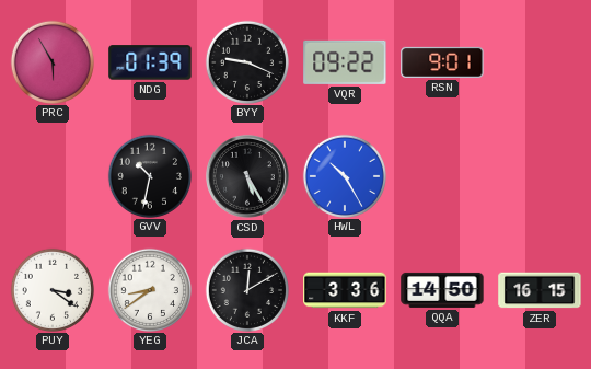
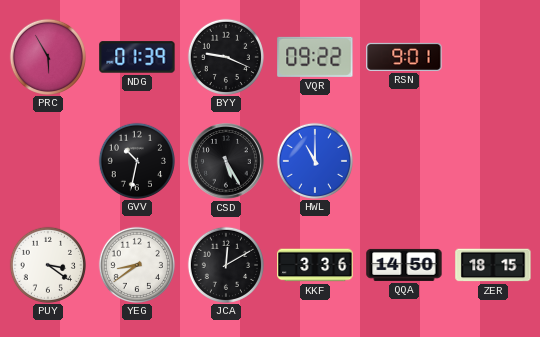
HWL: 10:25 -> 11:00
ZER: 16:15 -> 18:15
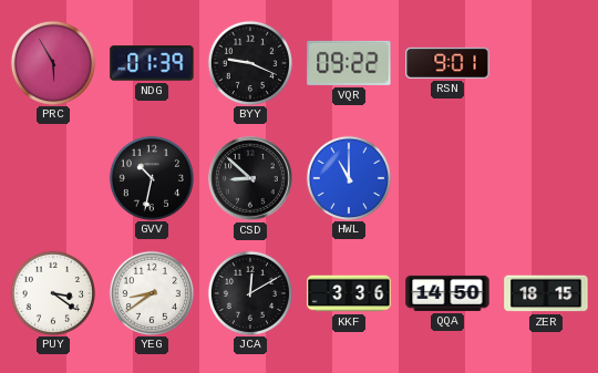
CSD: 5:25 -> 8:52
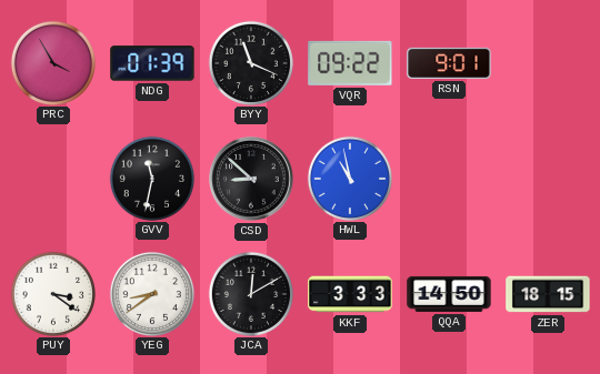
PRC: 5:55 -> 3:55
BYY: 9:19 -> 11:19
GVV: 10:32 -> 11:32
HWL: 11:00 -> 10:58
KKF: 3:36 -> 3:33
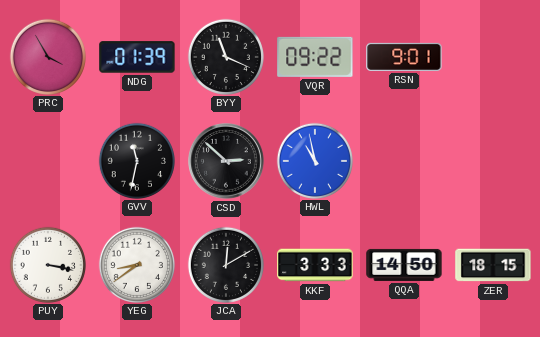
CSD: 8:52 -> 2:52
PUY: 3:21 -> 3:17
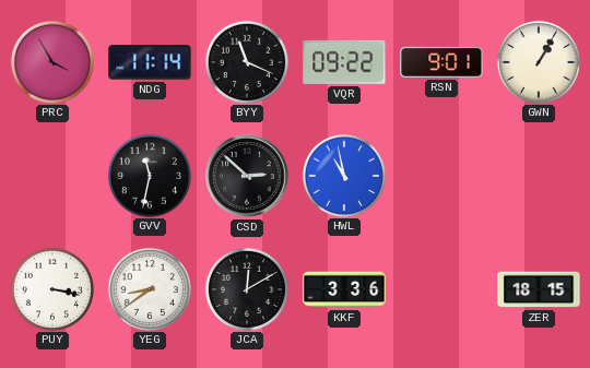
NDG: 01:39 -> 11:14
GWN: none -> 1:05
KKF: 3:33 -> 3:36
QQA: 14:50 -> none
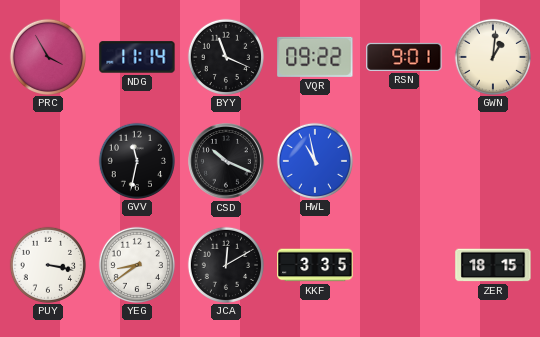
GWN: 1:05 -> 1:01
CSD: 2:52 -> 10:19
KKF: 3:36 -> 3:35
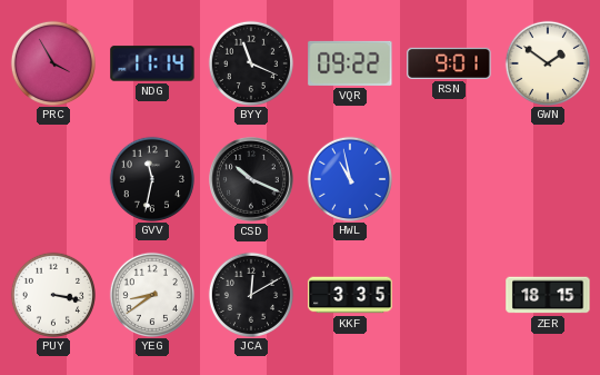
GWN: 1:01 -> 1:51
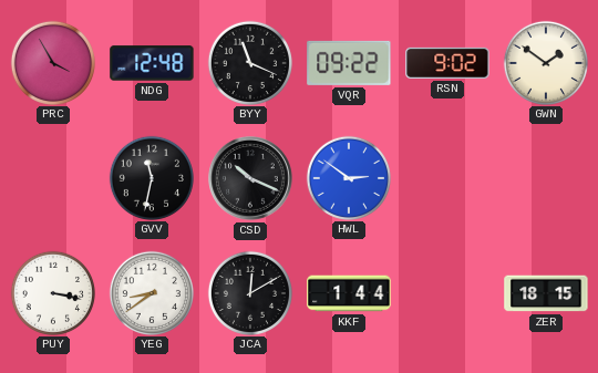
NDG: 11:14 -> 12:48
RSN: 9:01 -> 9:02
HWL: 10:58 -> 2:51
KKF: 3:35 -> 1:44
